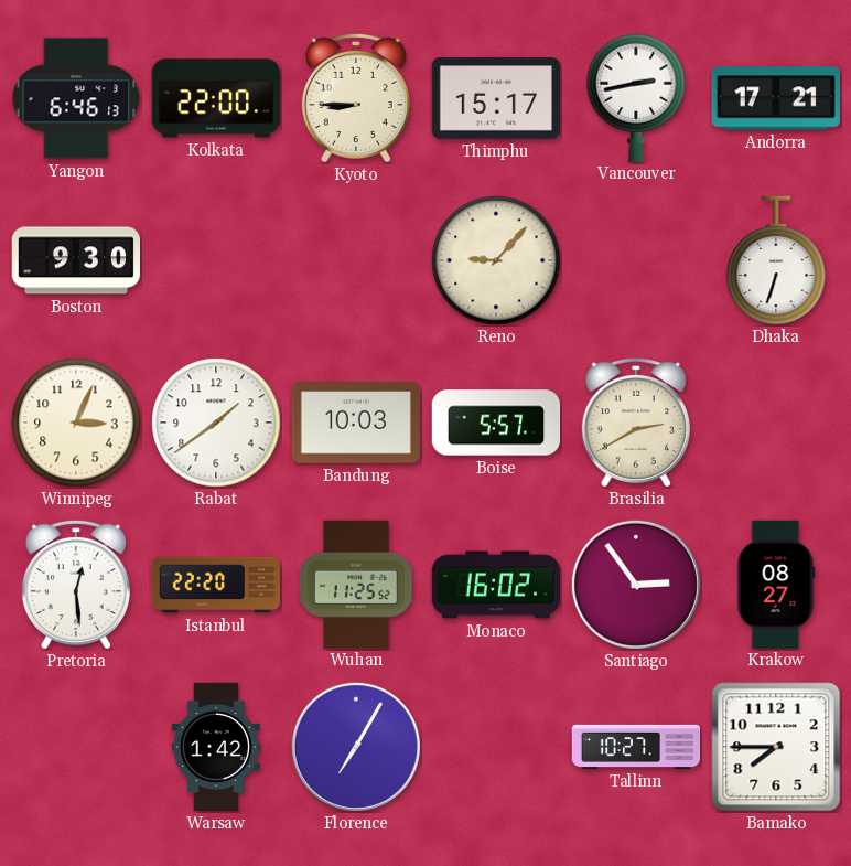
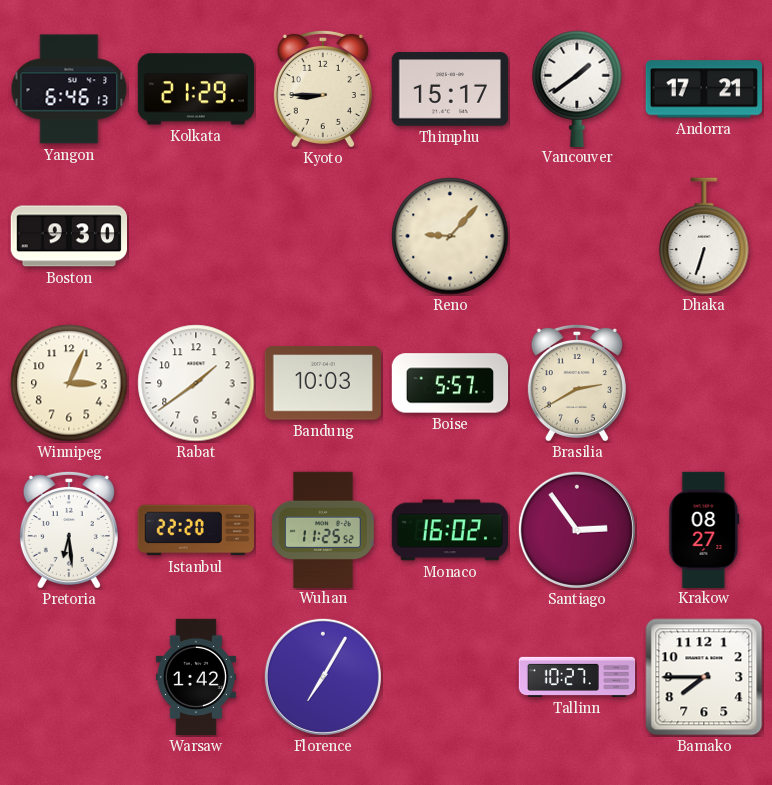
Kolkata: 22:00 -> 21:29
Vancouver: 2:43 -> 1:39
Pretoria: 12:29 -> 6:29
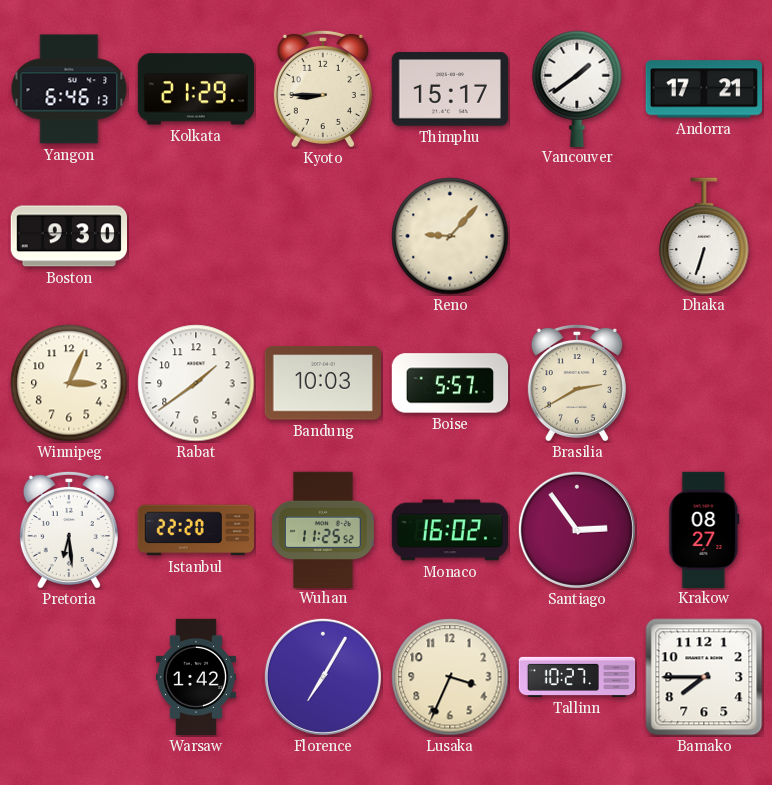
Lusaka: none -> 3:34
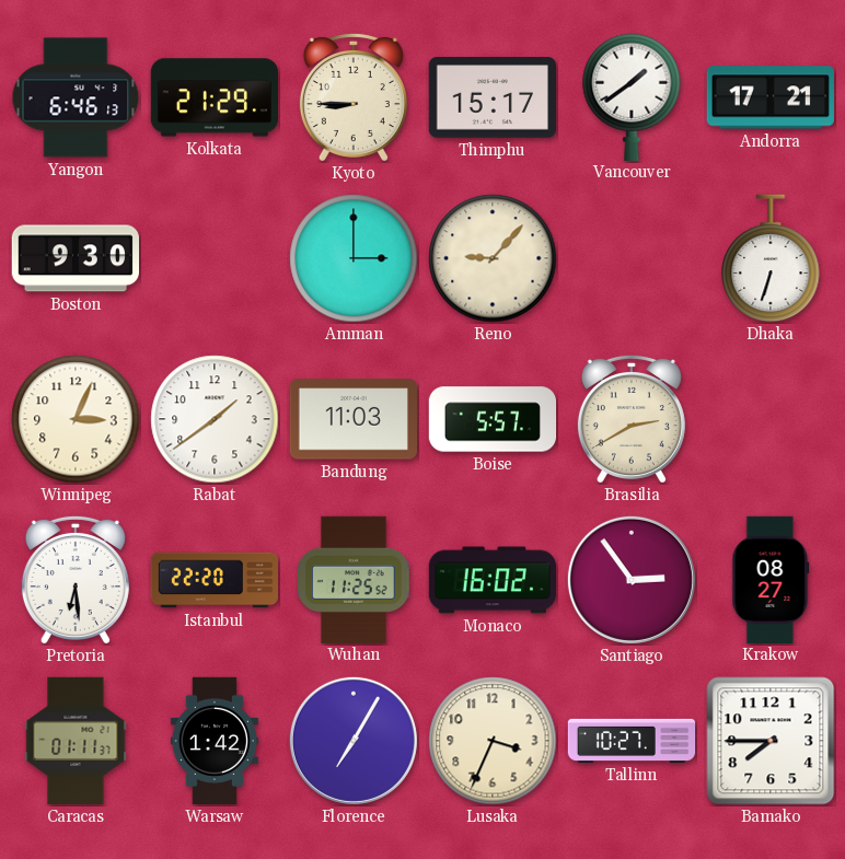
Amman: none -> 3:00
Bandung: 10:03 -> 11:03
Caracas: none -> 01:11
